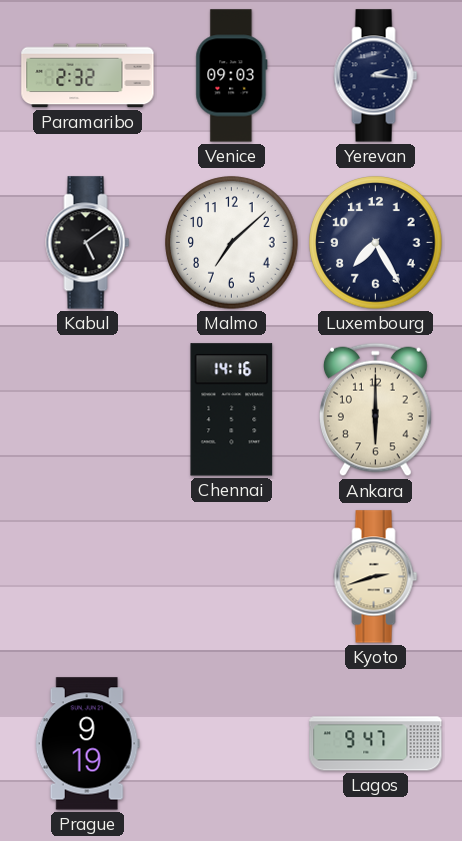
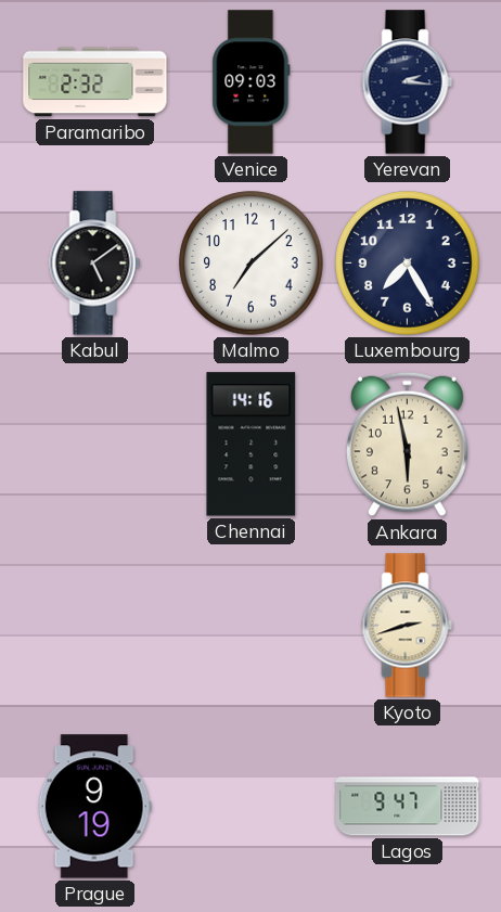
Ankara: 6:00 -> 5:58
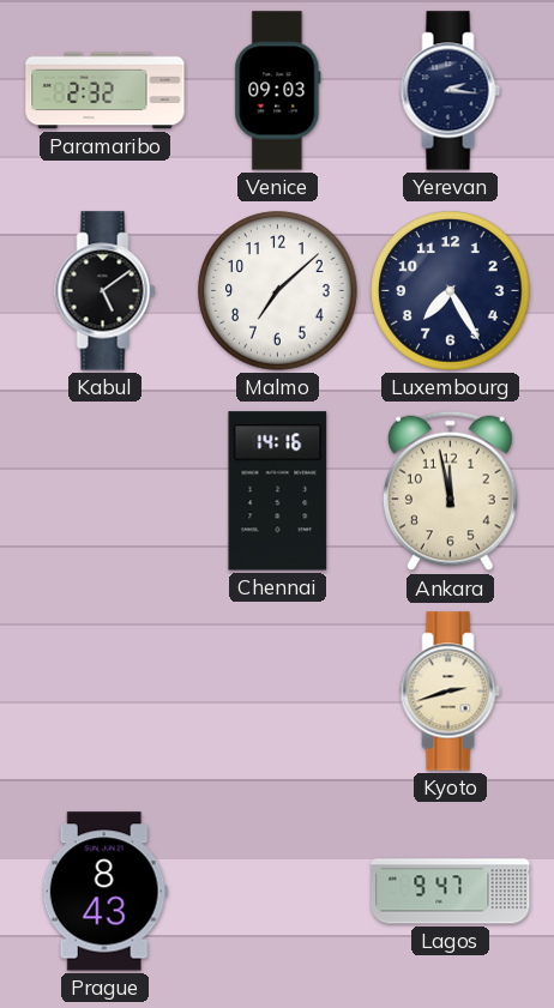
Ankara: 5:58 -> 11:58
Prague: 9:19 -> 8:43
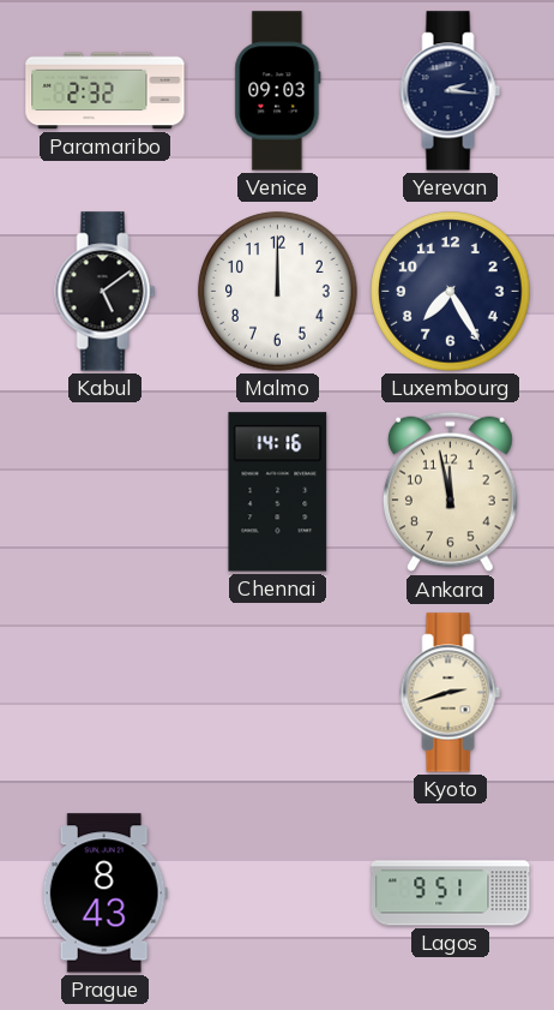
Malmo: 7:08 -> 12:00
Lagos: 9:47 -> 9:51
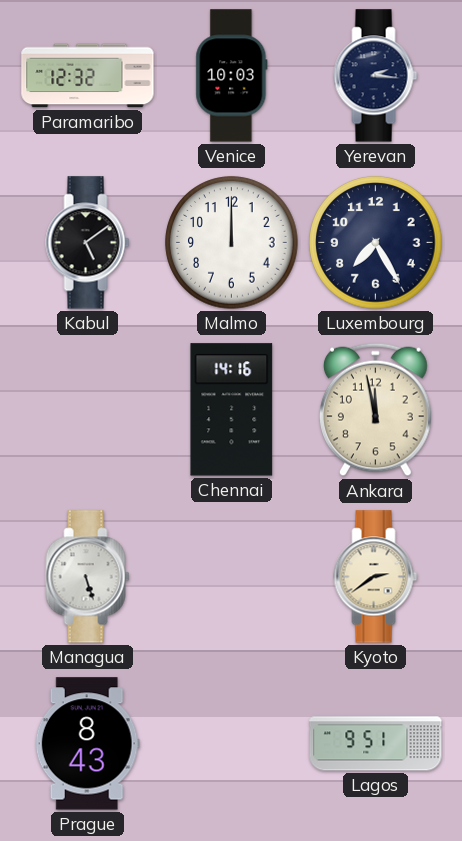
Paramaribo: 2:32 -> 12:32
Venice: 09:03 -> 10:03
Managua: none -> 5:27
Kyoto: 2:42 -> 2:39
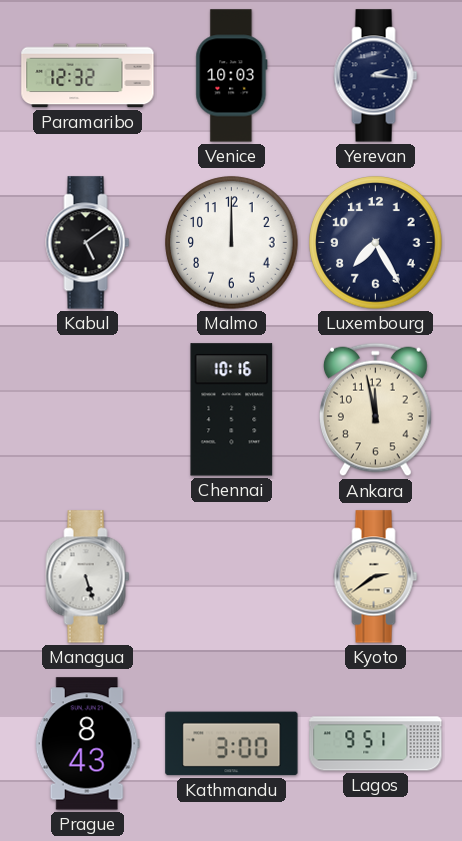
Chennai: 14:16 -> 10:16
Kathmandu: none -> 3:00
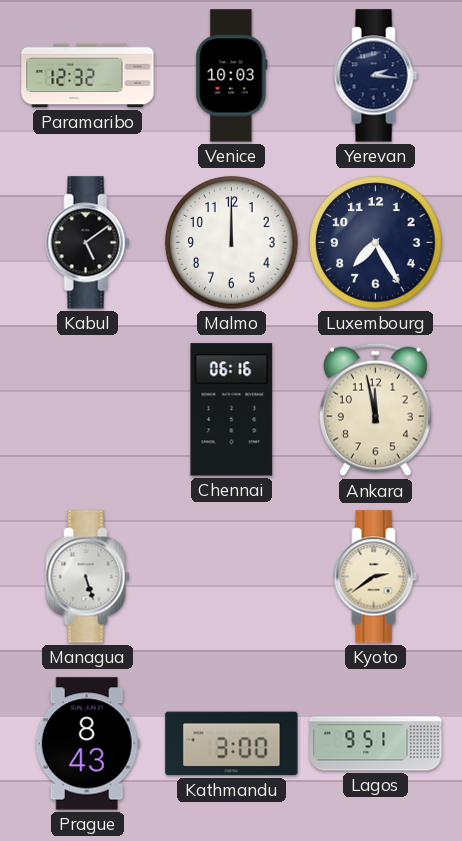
Chennai: 10:16 -> 06:16
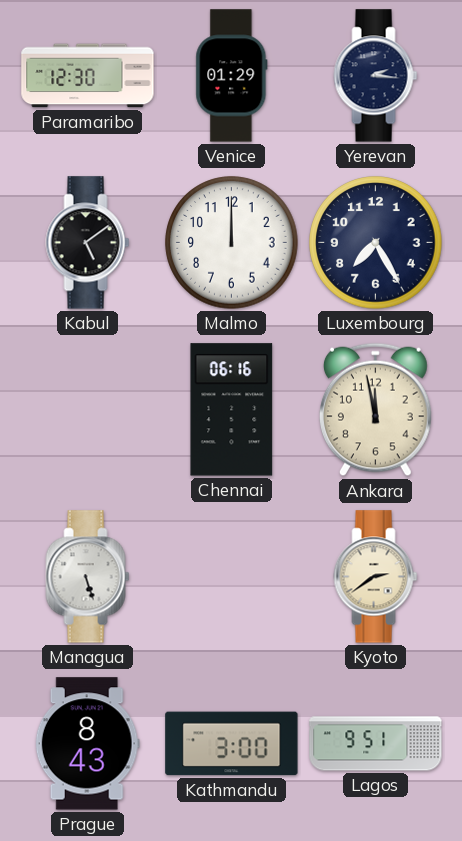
Paramaribo: 12:32 -> 12:30
Venice: 10:03 -> 01:29
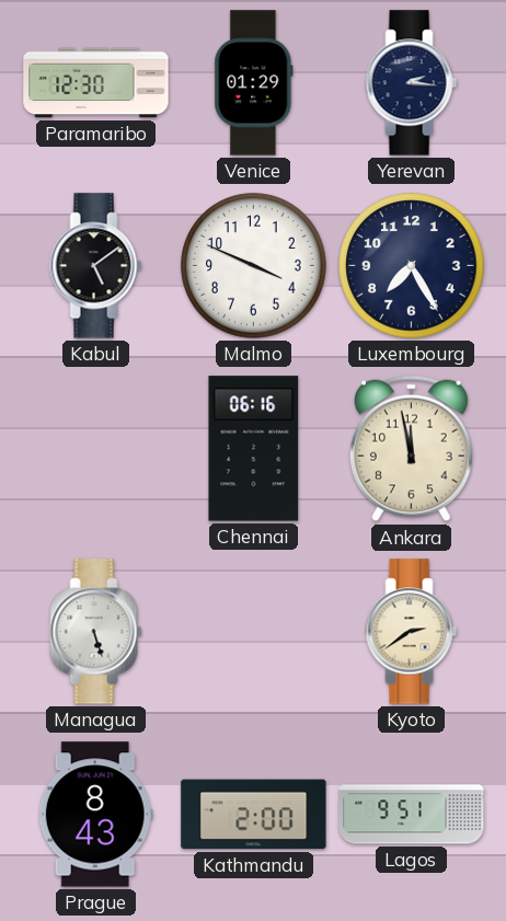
Malmo: 12:00 -> 3:49
Kathmandu: 3:00 -> 2:00
